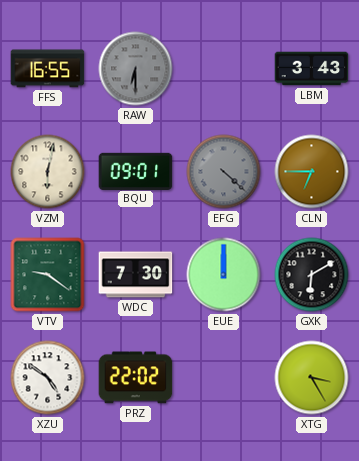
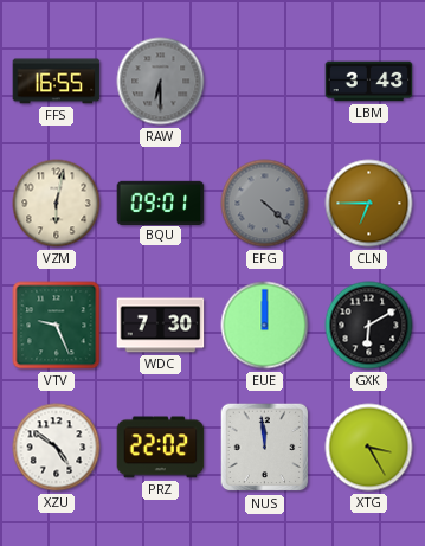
VTV: 9:21 -> 9:26
NUS: none -> 11:59
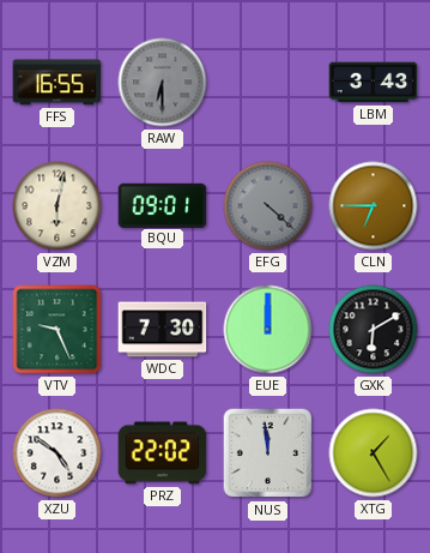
XTG: 3:25 -> 1:25
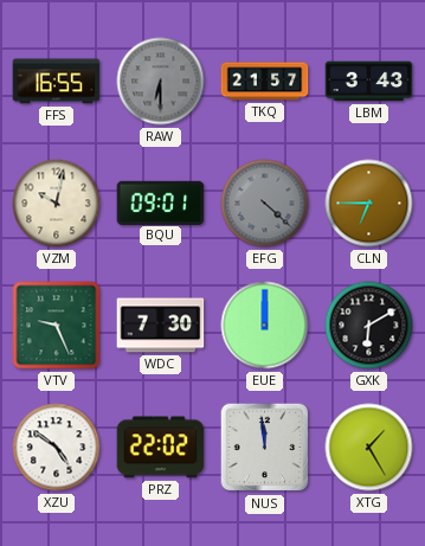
TKQ: none -> 21:57
VZM: 6:02 -> 10:02
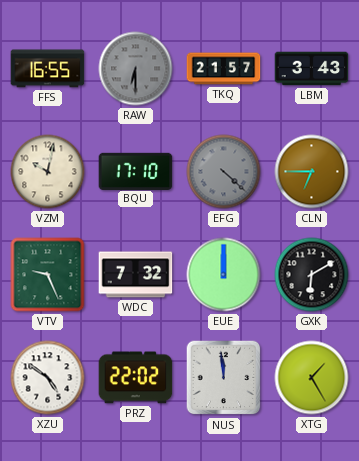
BQU: 09:01 -> 17:10
WDC: 7:30 -> 7:32
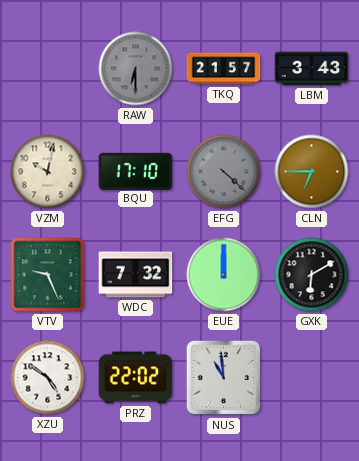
FFS: 16:55 -> none
NUS: 11:59 -> 10:59
XTG: 1:25 -> none
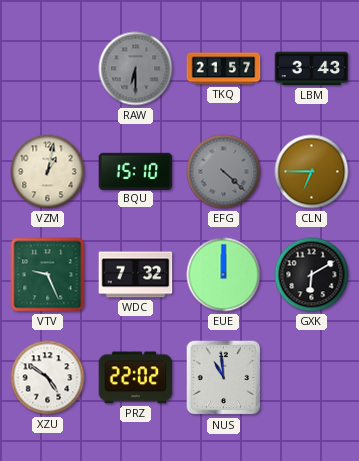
VZM: 10:02 -> 1:02
BQU: 17:10 -> 15:10
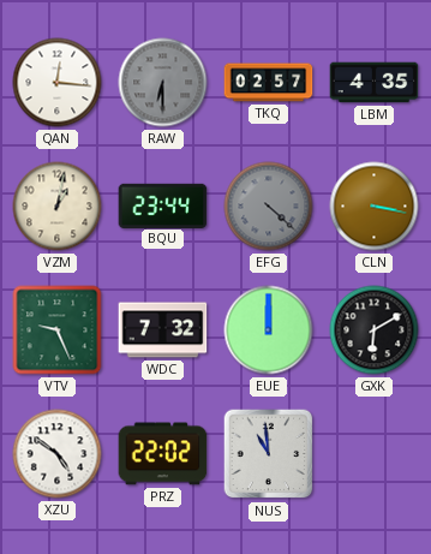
QAN: none -> 12:16
TKQ: 21:57 -> 02:57
LBM: 3:43 -> 4:35
BQU: 15:10 -> 23:44
CLN: 6:45 -> 3:17
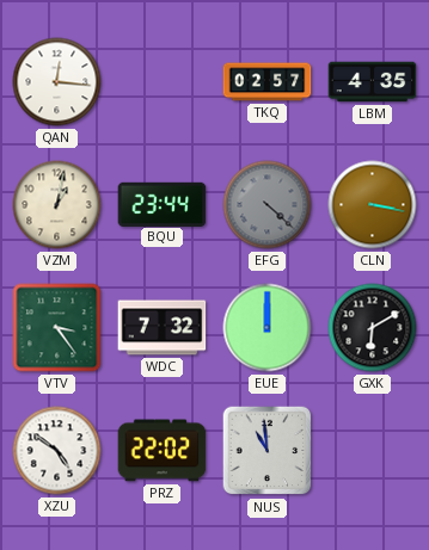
RAW: 6:30 -> none
VTV: 9:26 -> 3:24
